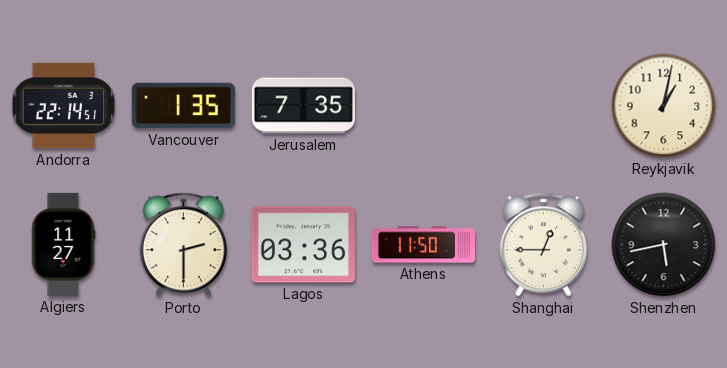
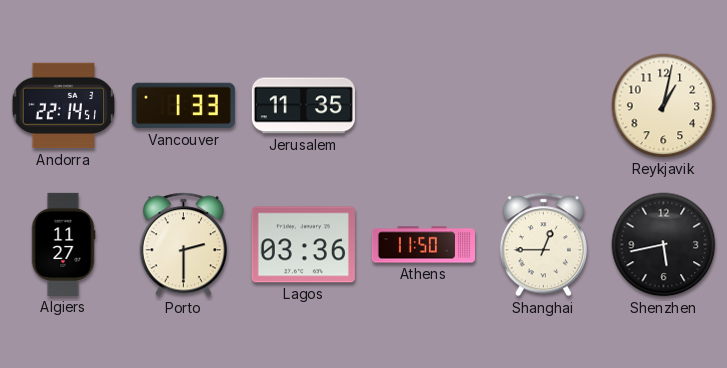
Vancouver: 1:35 -> 1:33
Jerusalem: 7:35 -> 11:35
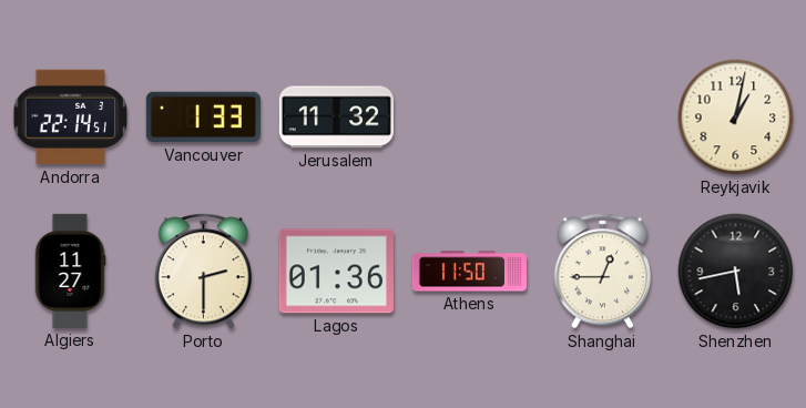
Jerusalem: 11:35 -> 11:32
Lagos: 03:36 -> 01:36
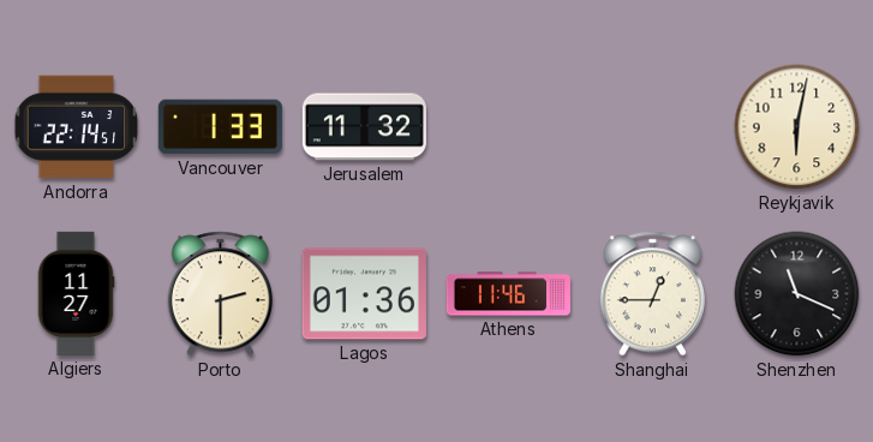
Reykjavik: 1:02 -> 6:02
Athens: 11:50 -> 11:46
Shenzhen: 5:43 -> 11:19
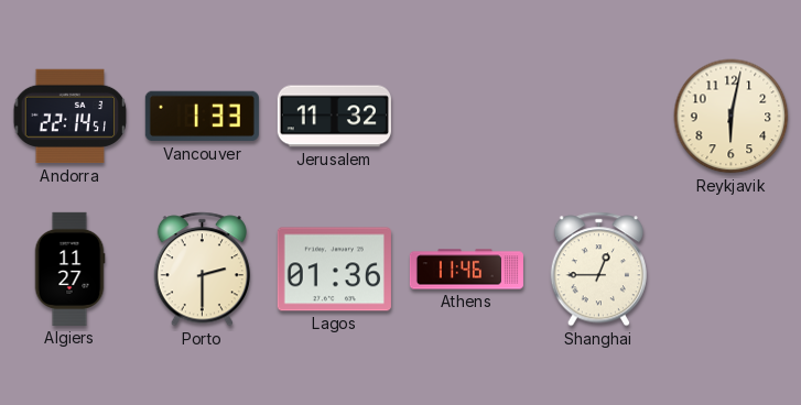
Shenzhen: 11:19 -> none
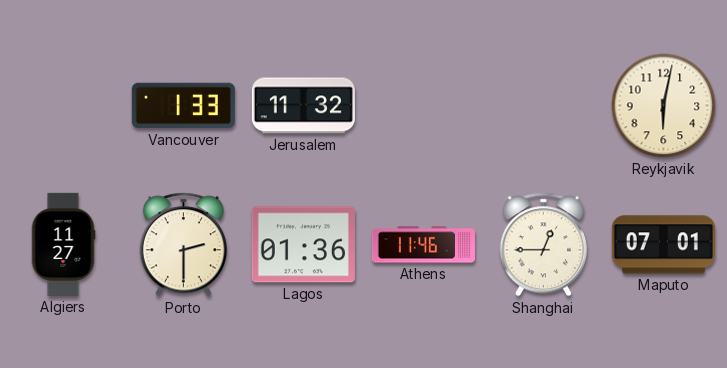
Andorra: 22:14 -> none
Maputo: none -> 07:01
